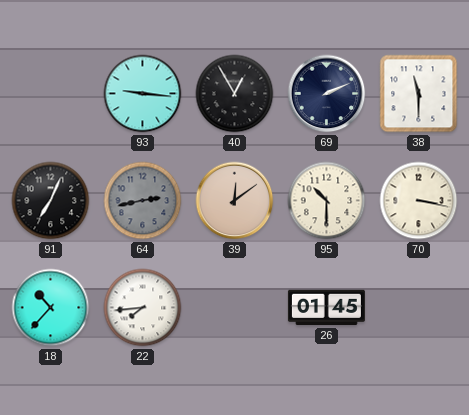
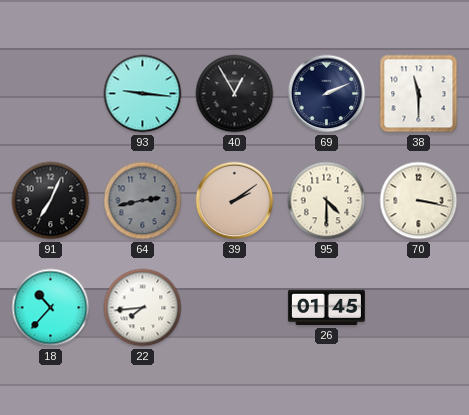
39: 12:09 -> 2:09
95: 10:30 -> 4:30
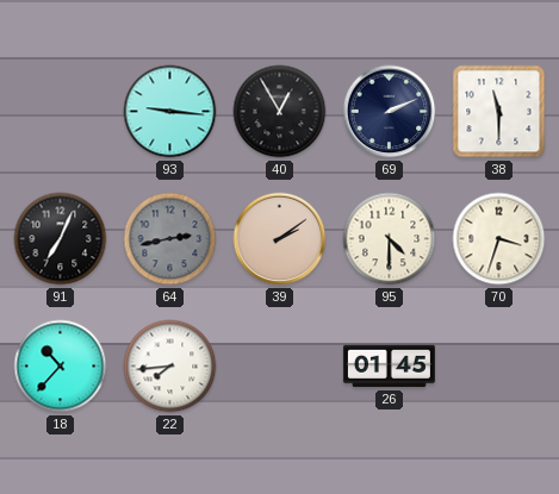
70: 3:17 -> 3:33
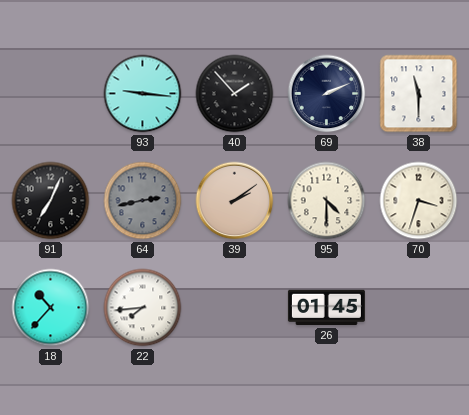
40: 12:55 -> 1:53
